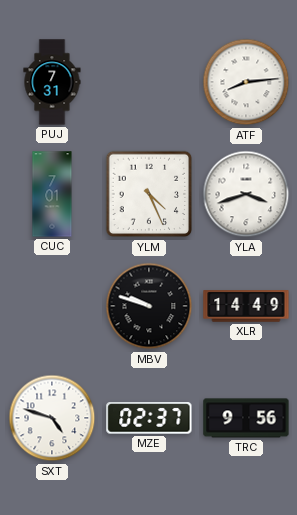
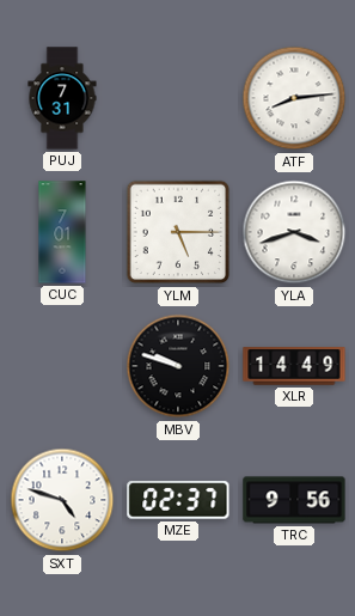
YLM: 4:26 -> 5:15
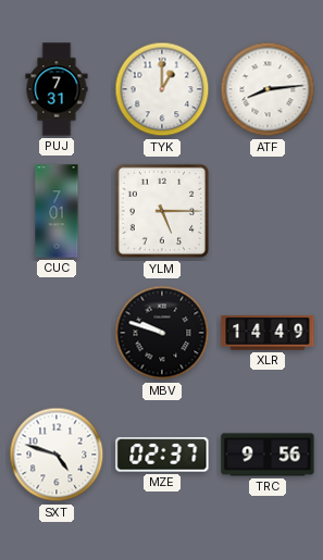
TYK: none -> 1:00
YLA: 3:42 -> none
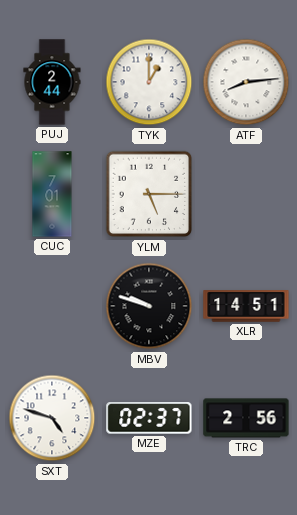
PUJ: 7:31 -> 2:44
XLR: 14:49 -> 14:51
TRC: 9:56 -> 2:56
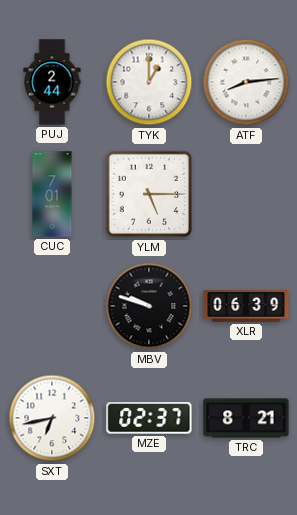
XLR: 14:51 -> 06:39
SXT: 4:48 -> 6:43
TRC: 2:56 -> 8:21
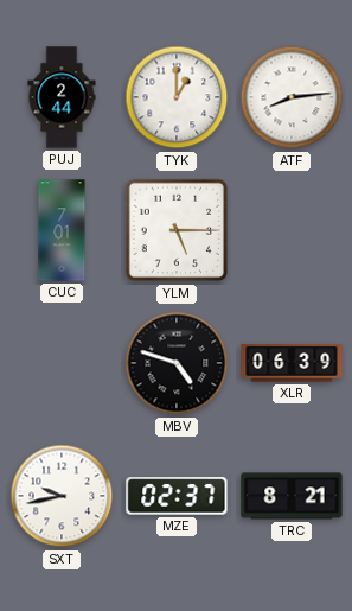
MBV: 9:48 -> 4:48
SXT: 6:43 -> 9:43
